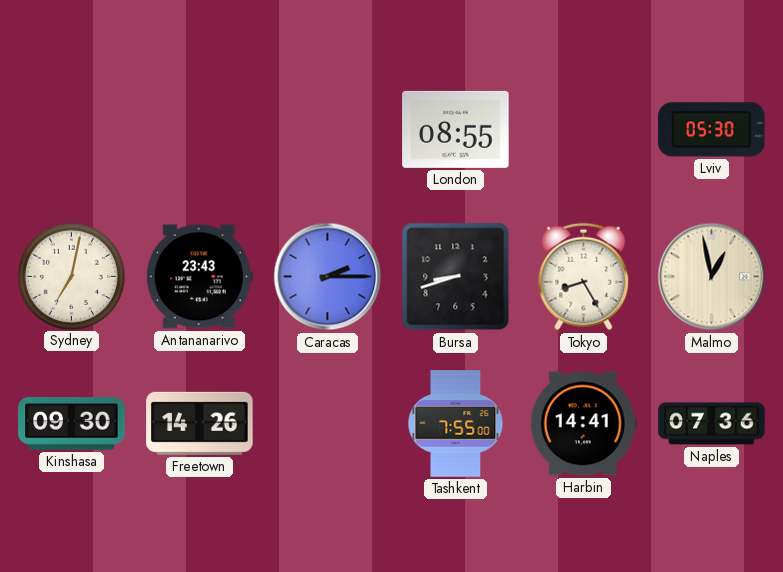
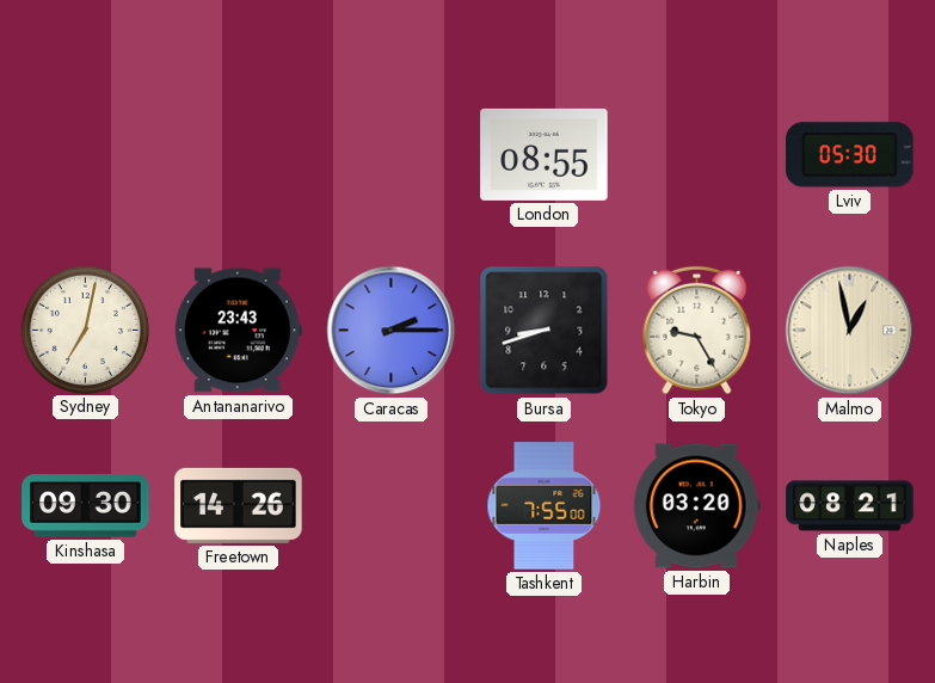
Tokyo: 8:25 -> 9:25
Harbin: 14:41 -> 03:20
Naples: 07:36 -> 08:21
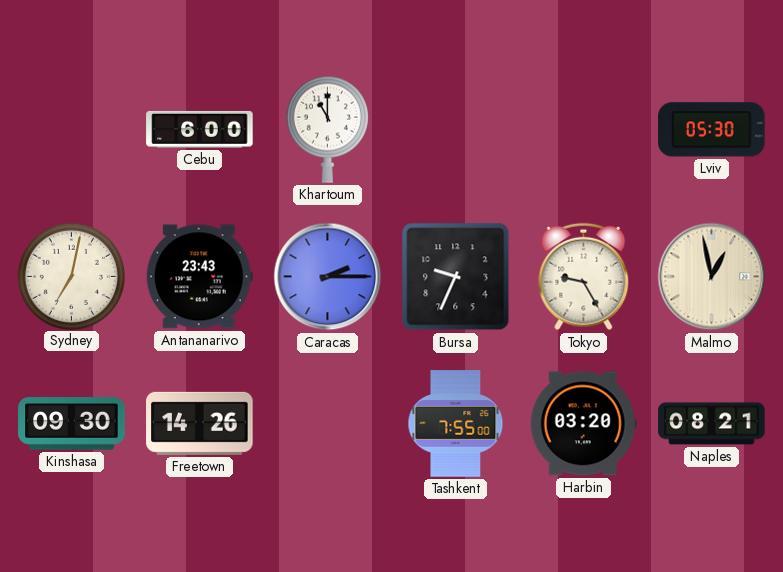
Cebu: none -> 6:00
Khartoum: none -> 11:00
London: 08:55 -> none
Bursa: 8:42 -> 9:34
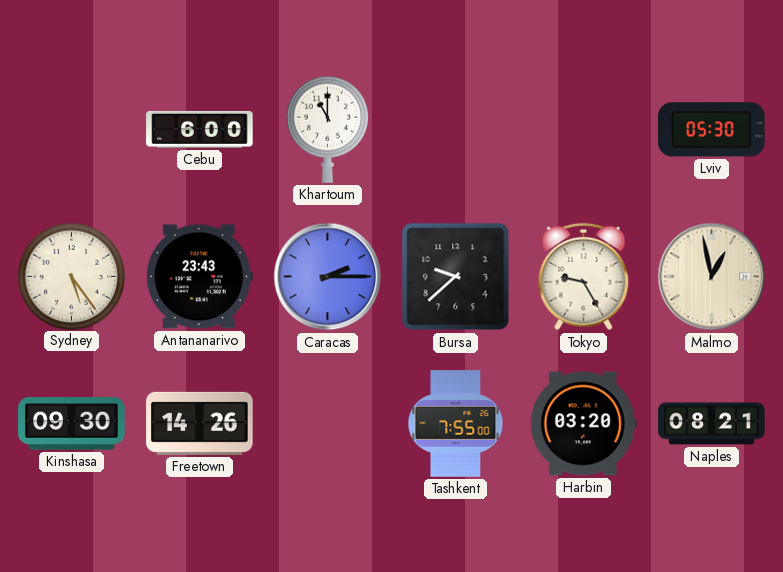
Sydney: 7:02 -> 5:24
Bursa: 9:34 -> 9:38
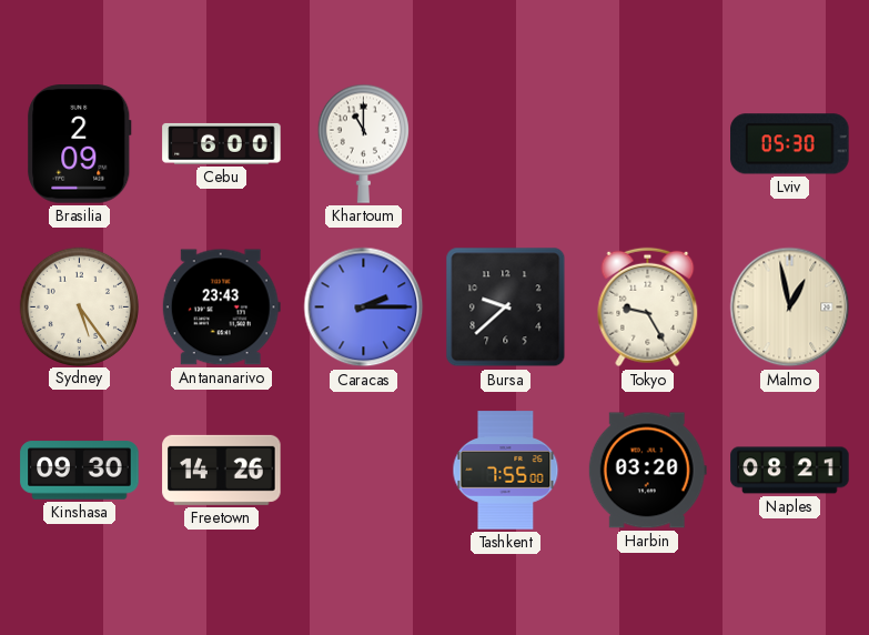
Brasilia: none -> 2:09
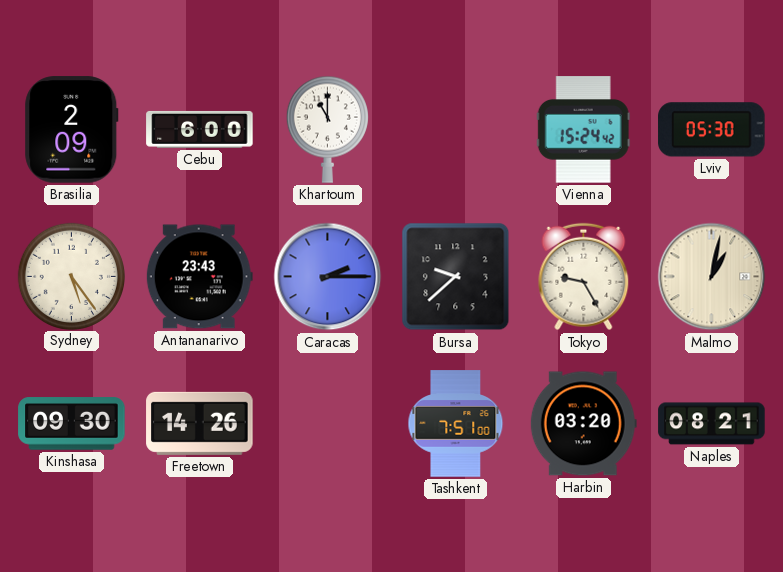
Vienna: none -> 15:24
Malmo: 12:58 -> 1:02
Tashkent: 7:55 -> 7:51
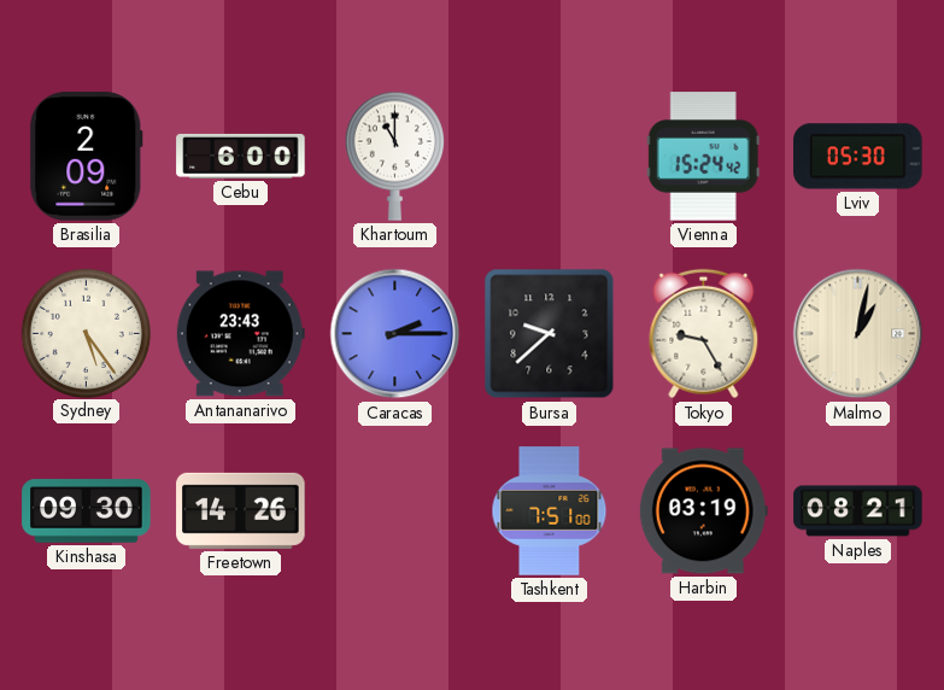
Harbin: 03:20 -> 03:19
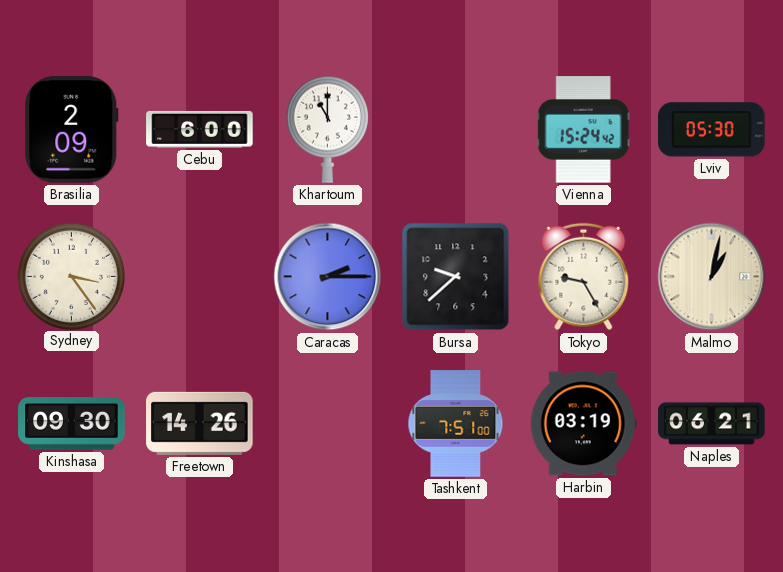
Sydney: 5:24 -> 3:24
Antananarivo: 23:43 -> none
Naples: 08:21 -> 06:21
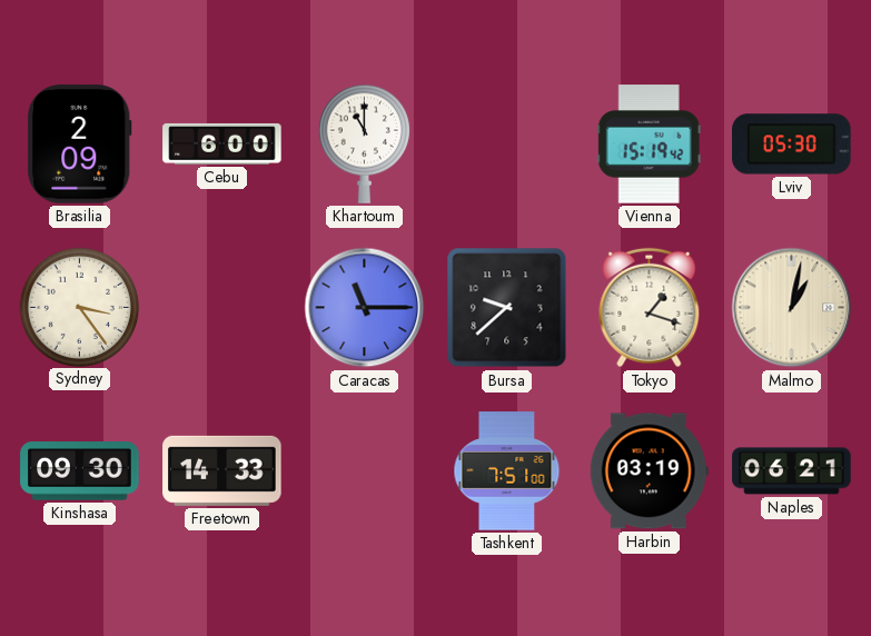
Vienna: 15:24 -> 15:19
Caracas: 2:15 -> 11:15
Tokyo: 9:25 -> 1:18
Freetown: 14:26 -> 14:33
